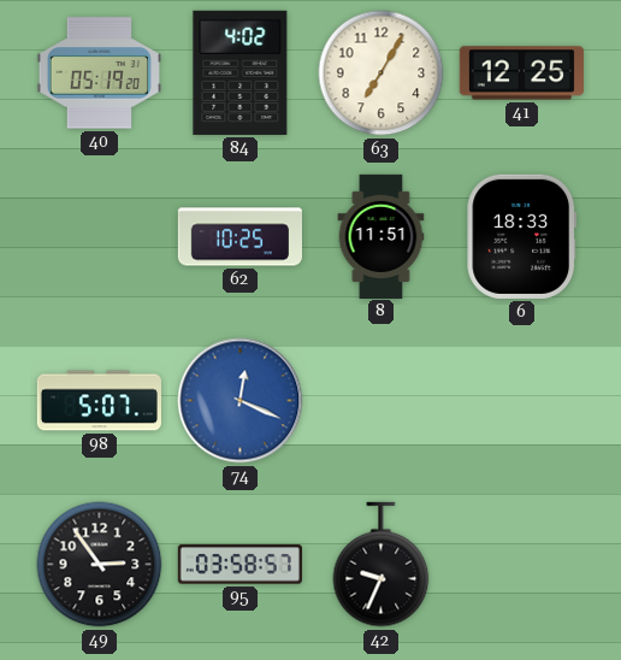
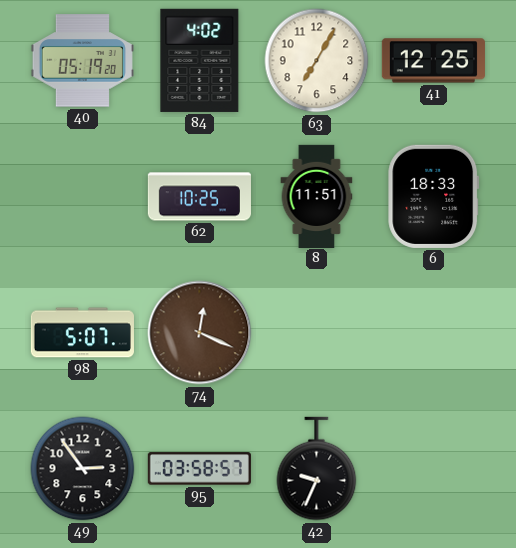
74 dial: blue -> brown
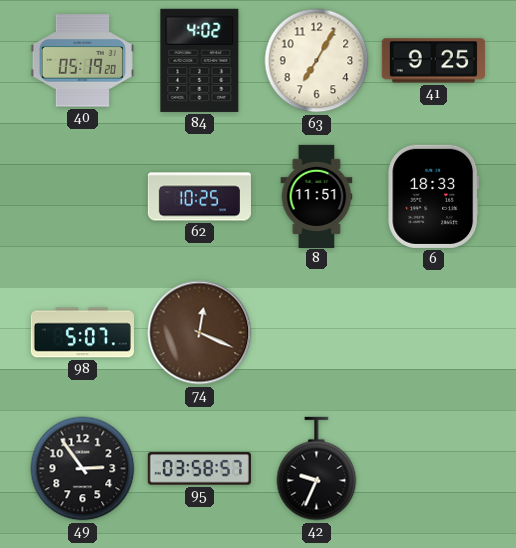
41: 12:25 -> 9:25
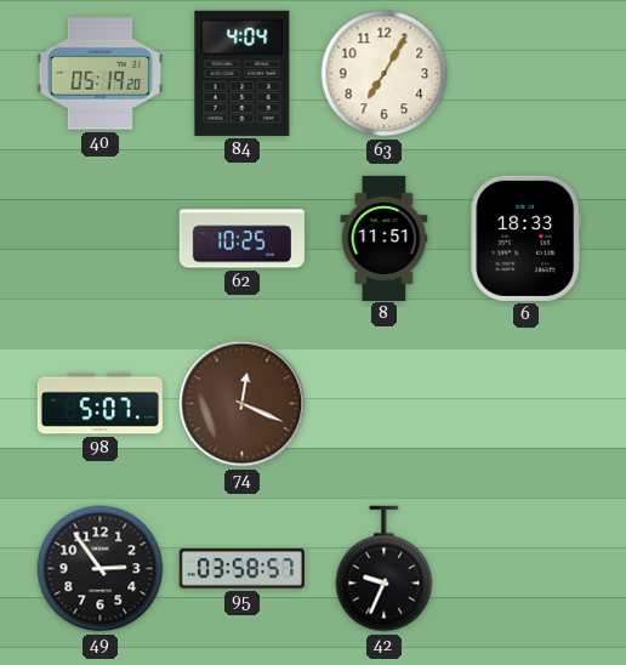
84: 4:02 -> 4:04
41: 9:25 -> none
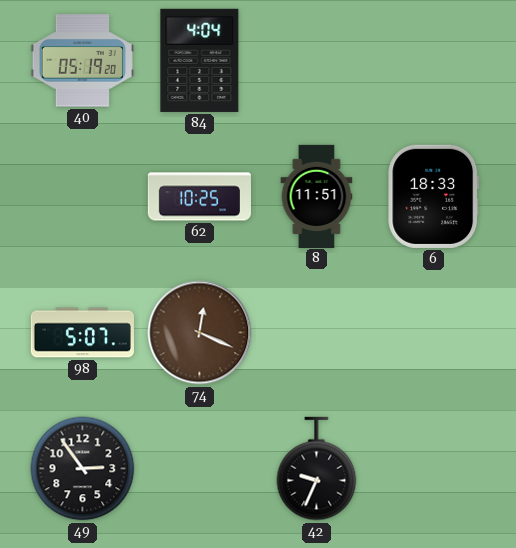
63: 7:05 -> none
95: 03:58 -> none
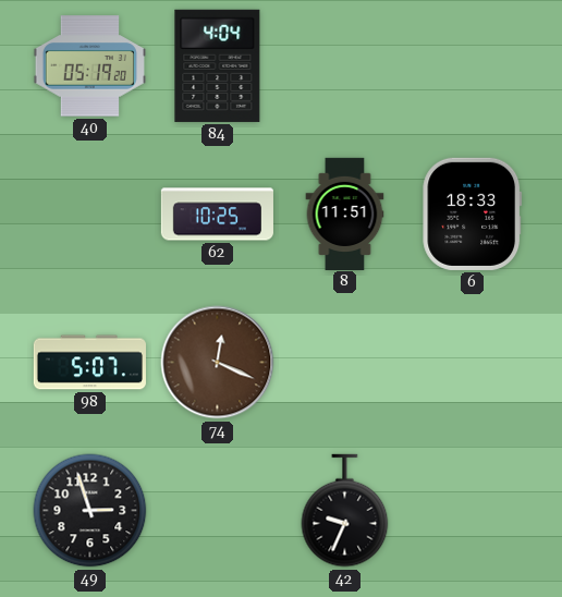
49: 2:54 -> 2:57
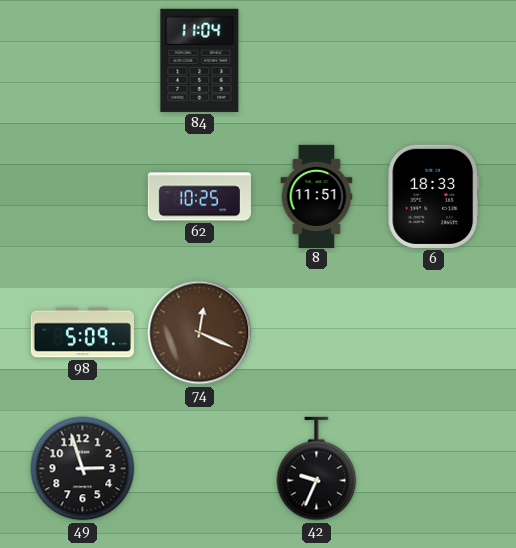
40: 05:19 -> none
84: 4:04 -> 11:04
98: 5:07 -> 5:09
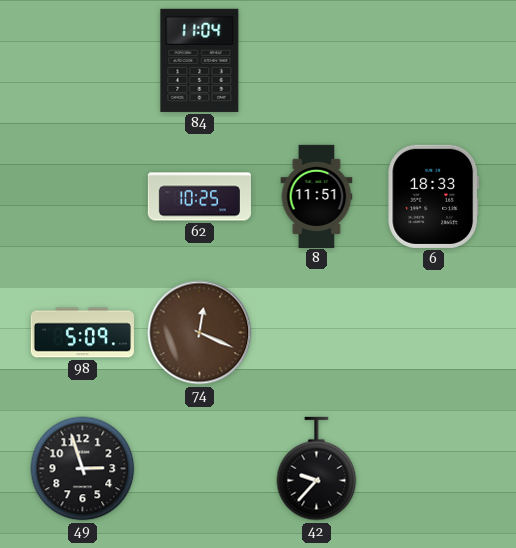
42: 9:34 -> 9:37
